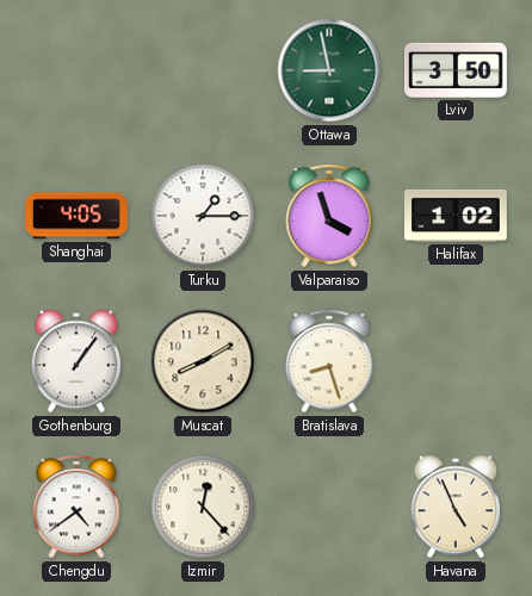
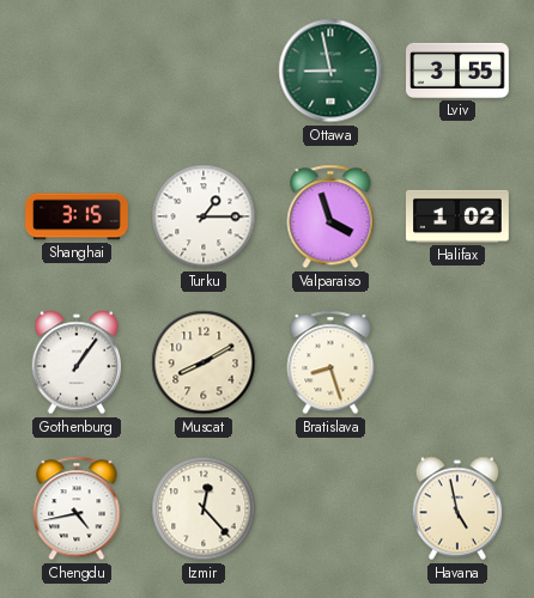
Lviv: 3:50 -> 3:55
Shanghai: 4:05 -> 3:15
Chengdu: 4:39 -> 4:43
Havana: 4:56 -> 4:58
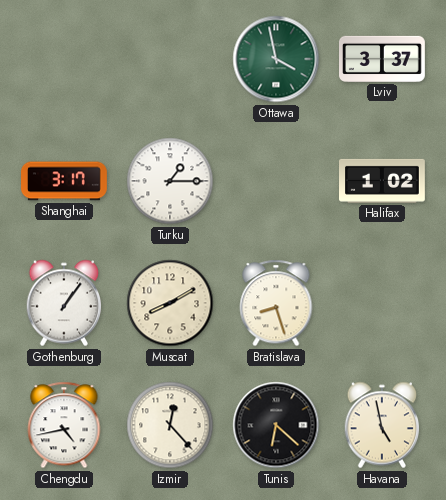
Ottawa: 8:58 -> 3:58
Lviv: 3:55 -> 3:37
Shanghai: 3:15 -> 3:17
Valparaiso: 3:57 -> none
Tunis: none -> 6:22
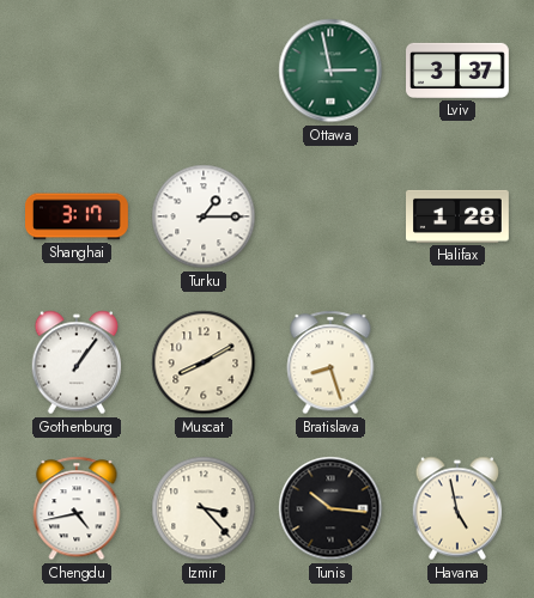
Ottawa: 3:58 -> 2:58
Halifax: 1:02 -> 1:28
Izmir: 12:23 -> 3:23
Tunis: 6:22 -> 10:16
